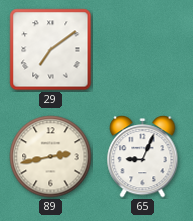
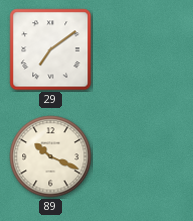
89: 2:43 -> 10:19
65: 9:04 -> none
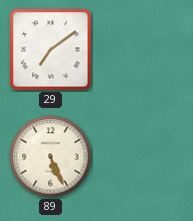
89: 10:19 -> 5:26
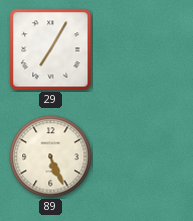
29: 7:09 -> 7:05
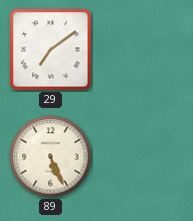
29: 7:05 -> 7:09
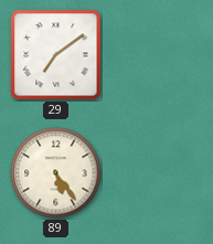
89: 5:26 -> 5:24
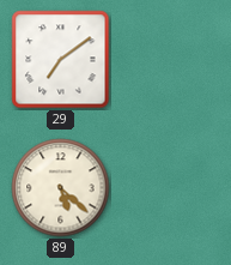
89: 5:24 -> 5:22
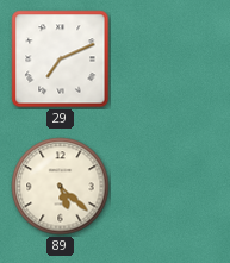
29: 7:09 -> 7:11
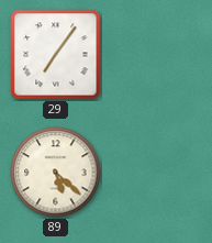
29: 7:11 -> 7:06
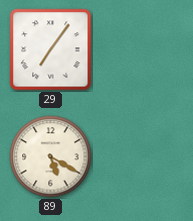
89: 5:22 -> 5:20
